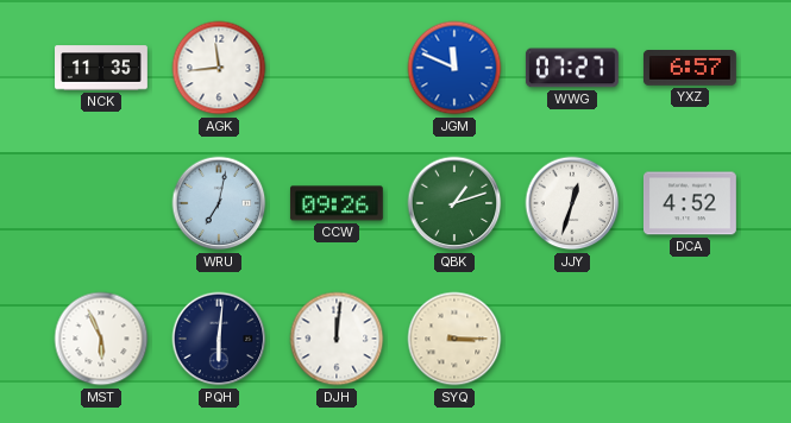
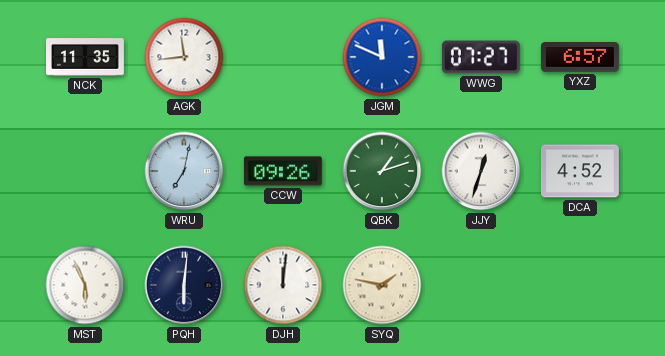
SYQ: 3:15 -> 1:47
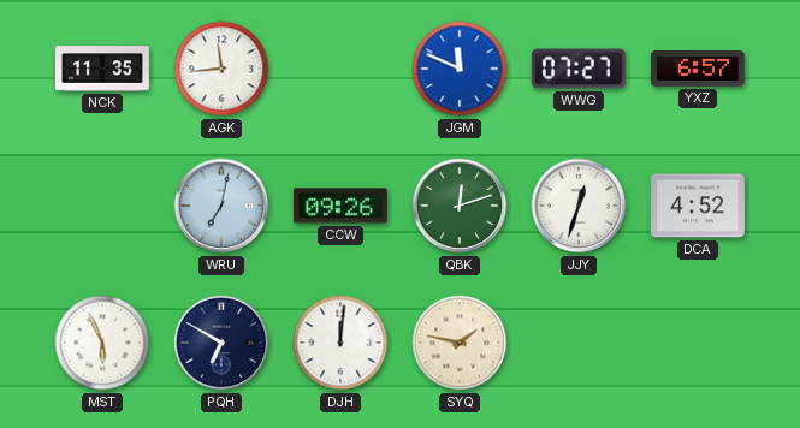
QBK: 1:12 -> 12:12
PQH: 6:01 -> 6:50
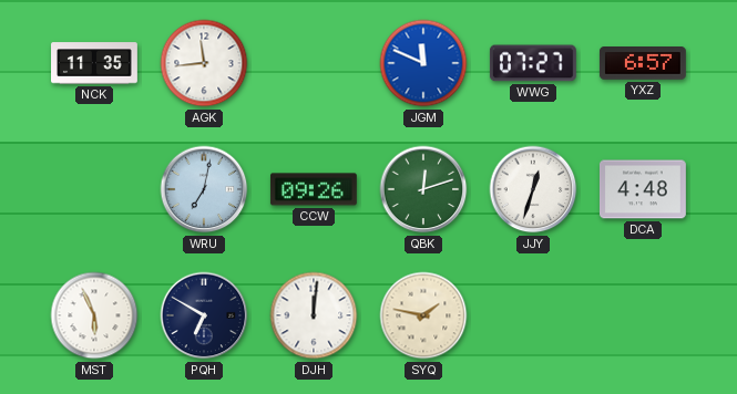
DCA: 4:52 -> 4:48
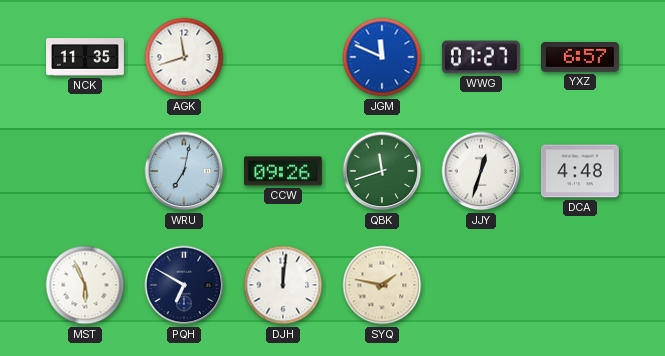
AGK: 11:44 -> 11:42
QBK: 12:12 -> 11:42
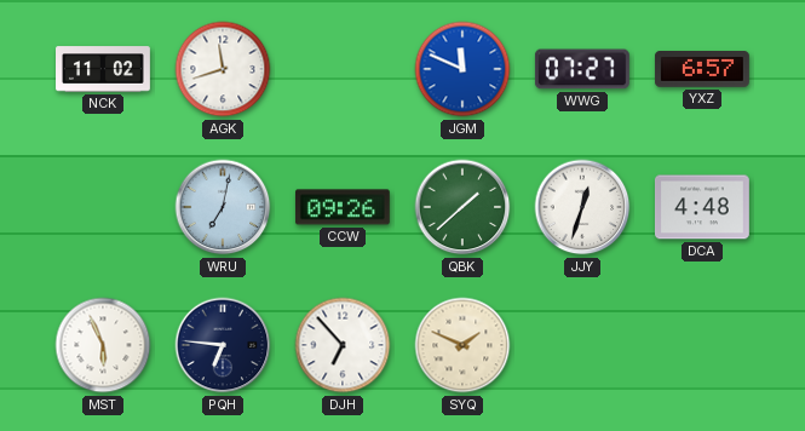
NCK: 11:35 -> 11:02
QBK: 11:42 -> 1:38
PQH: 6:50 -> 6:46
DJH: 12:01 -> 6:53
SYQ: 1:47 -> 1:49
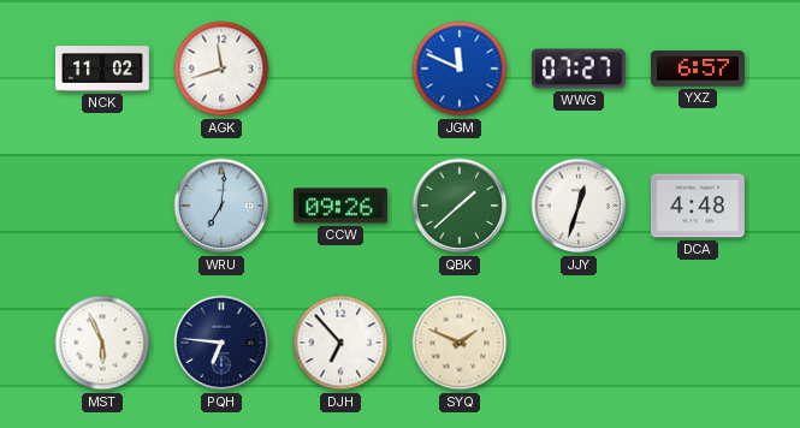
WRU: 7:02 -> 7:01
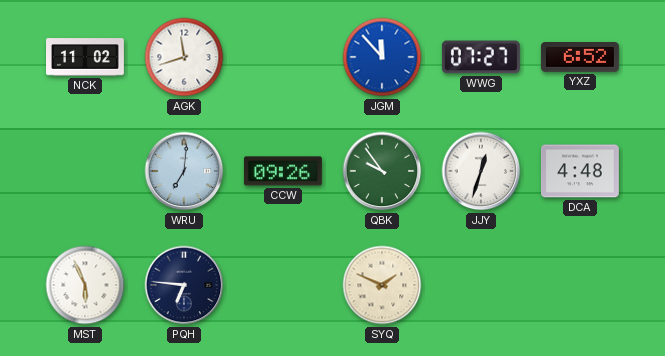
JGM: 11:49 -> 11:53
YXZ: 6:57 -> 6:52
QBK: 1:38 -> 9:54
DJH: 6:53 -> none
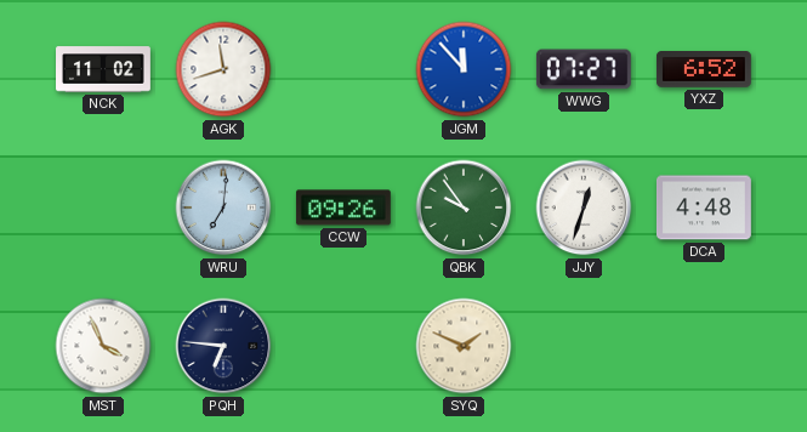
MST: 5:56 -> 3:56
